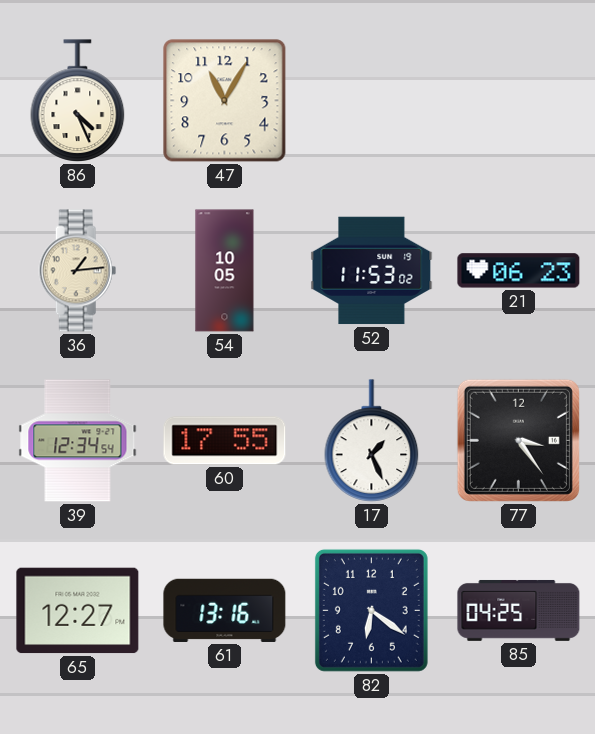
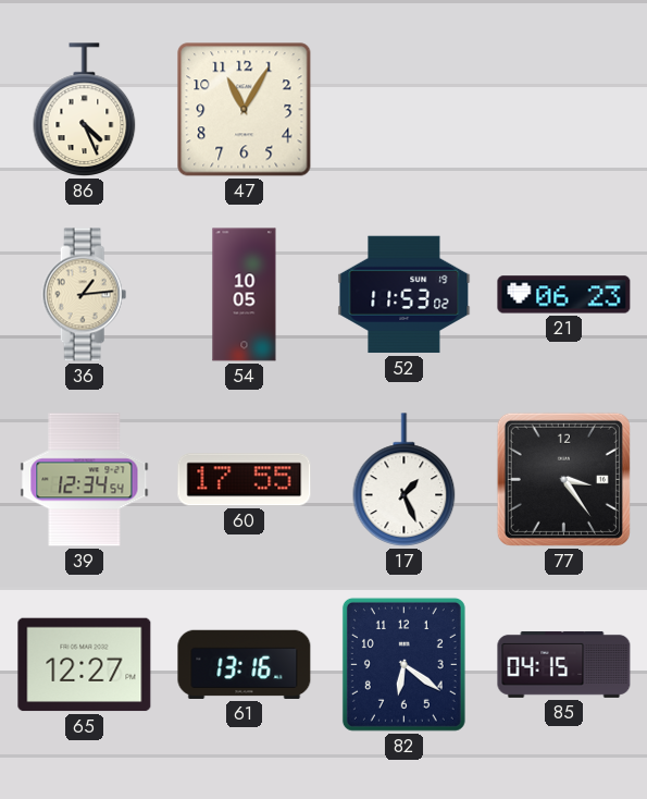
85: 04:25 -> 04:15
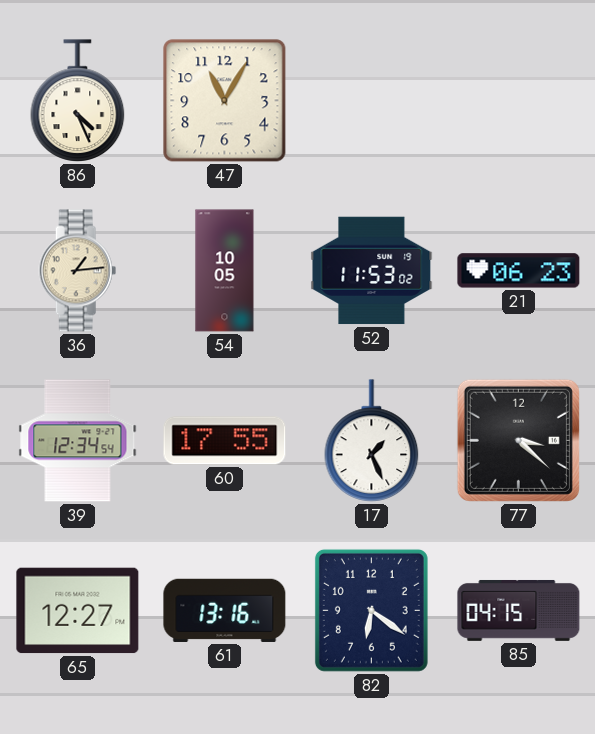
77: 3:24 -> 3:22
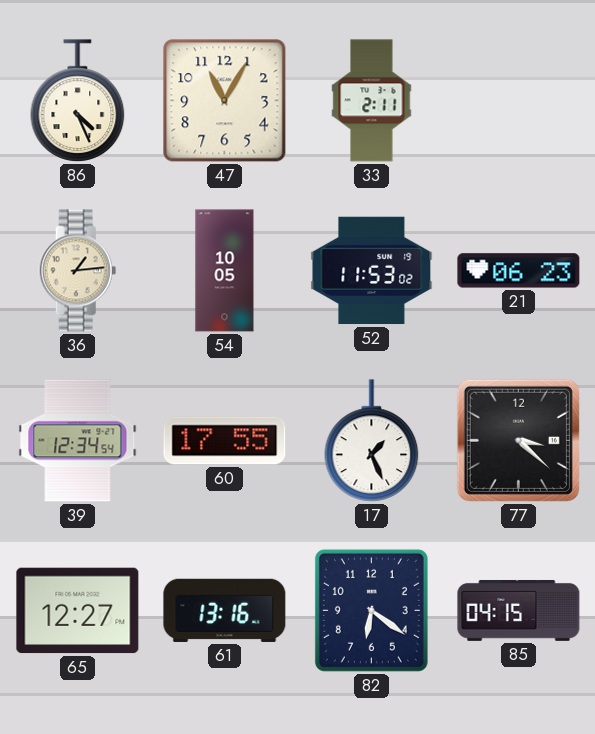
33: none -> 2:11
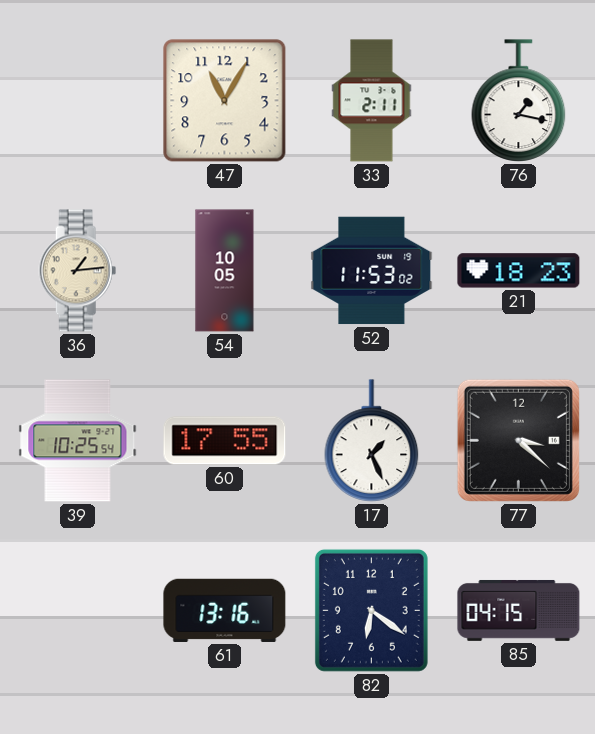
86: 4:26 -> none
76: none -> 1:17
21: 06:23 -> 18:23
39: 12:34 -> 10:25
65: 12:27 -> none
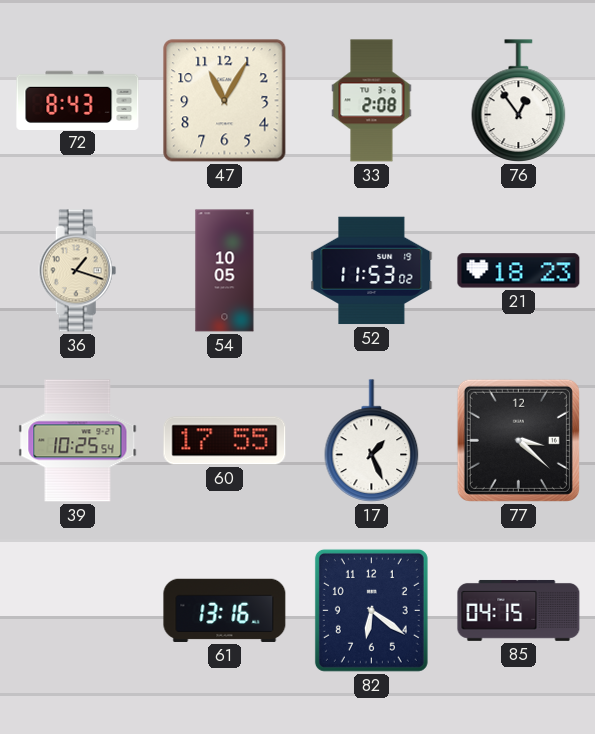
72: none -> 8:43
33: 2:11 -> 2:08
76: 1:17 -> 12:54
36: 1:14 -> 1:18
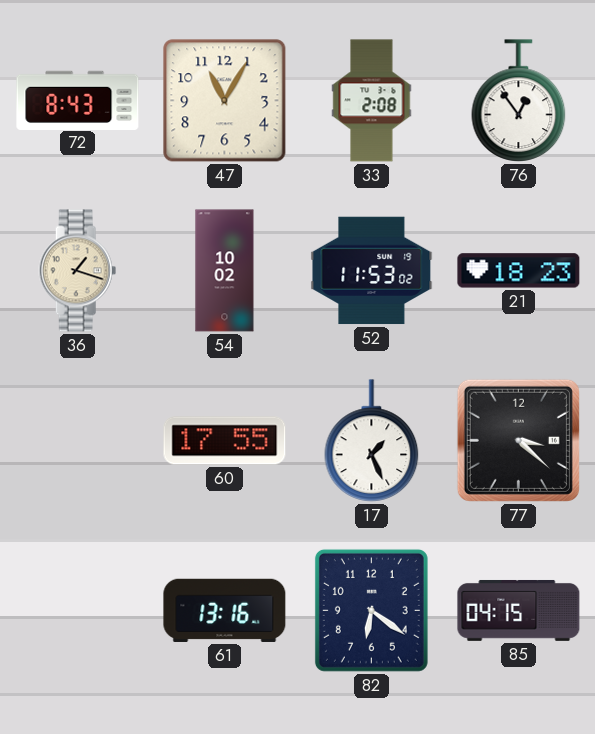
54: 10:05 -> 10:02
39: 10:25 -> none
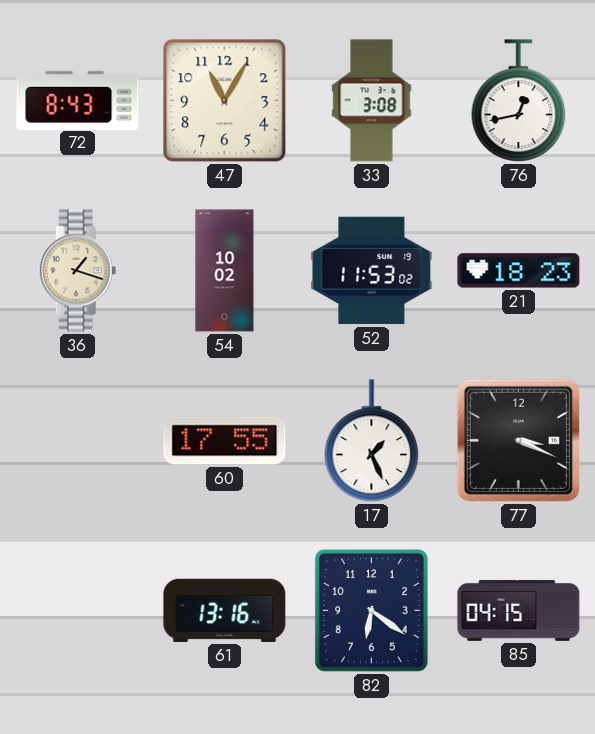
33: 2:08 -> 3:08
76: 12:54 -> 12:43
77: 3:22 -> 3:19
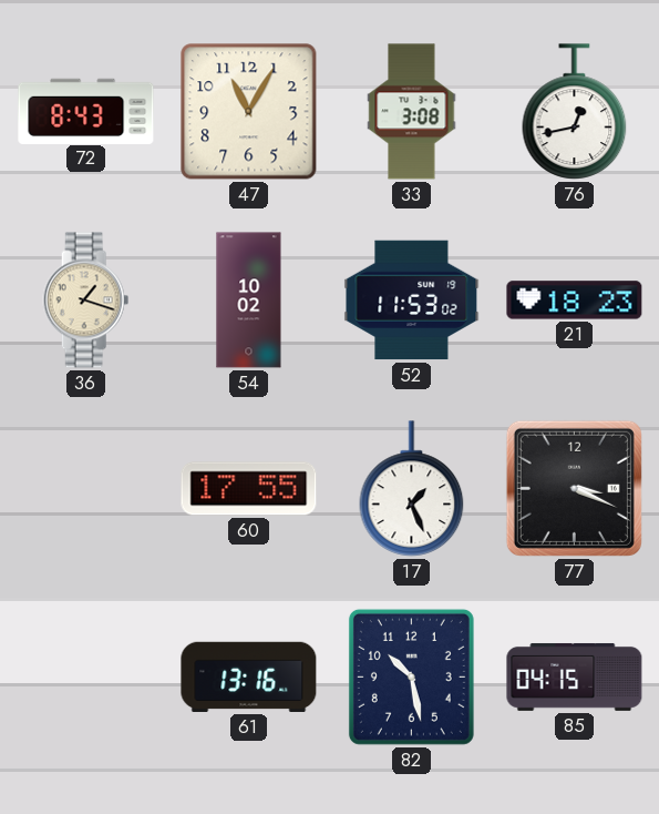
82: 6:21 -> 10:28
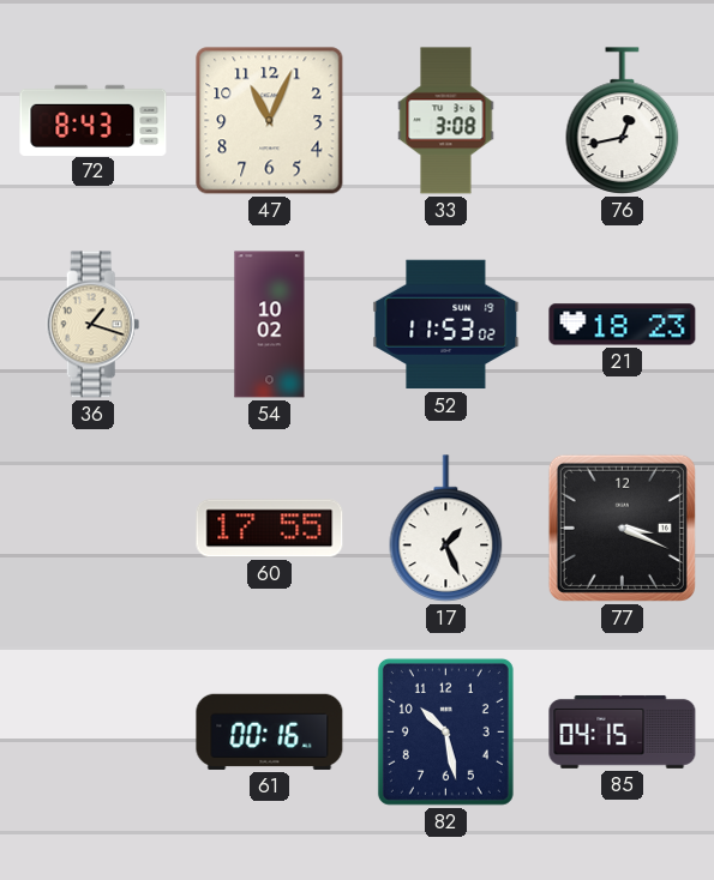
47: 11:05 -> 11:04
61: 13:16 -> 00:16
